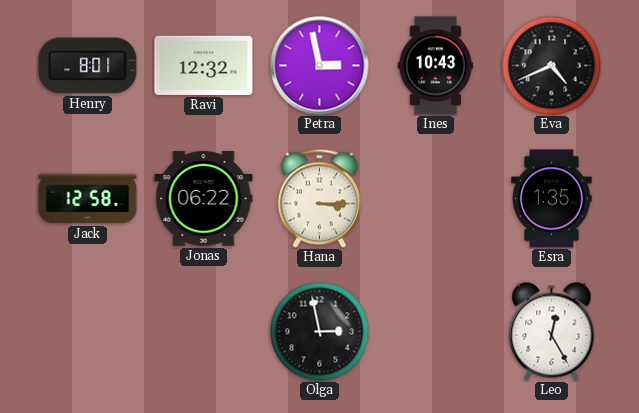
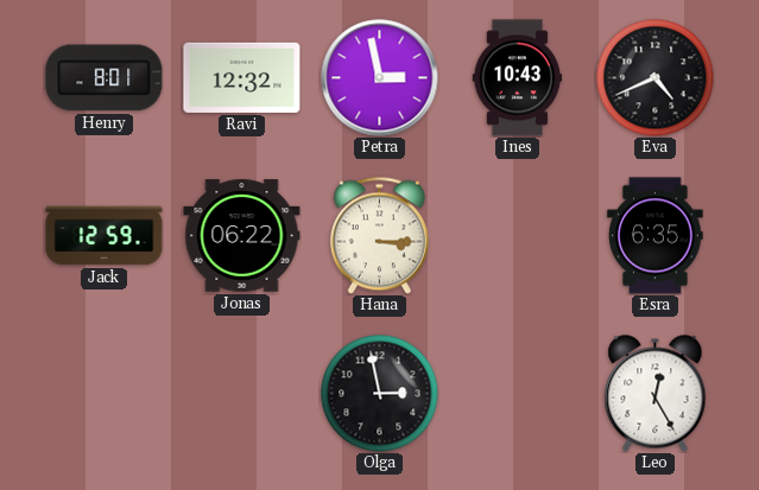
Jack: 12:58 -> 12:59
Esra: 1:35 -> 6:35
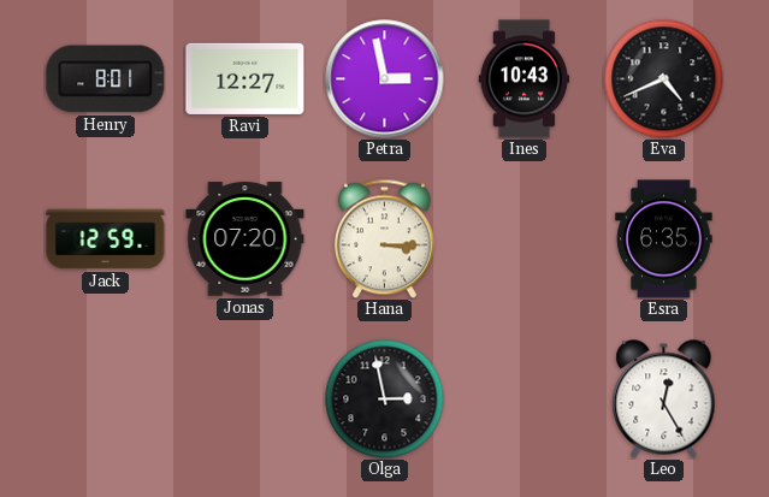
Ravi: 12:32 -> 12:27
Jonas: 06:22 -> 07:20
